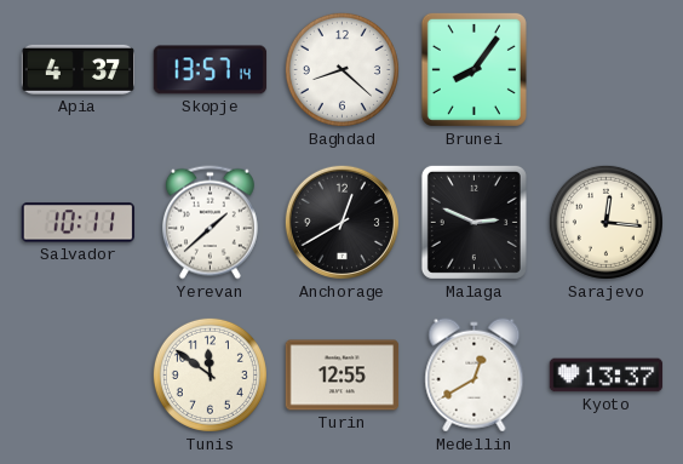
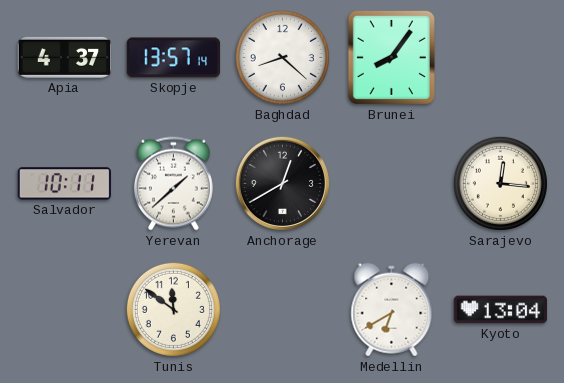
Malaga: 2:49 -> none
Turin: 12:55 -> none
Medellin: 12:40 -> 6:40
Kyoto: 13:37 -> 13:04
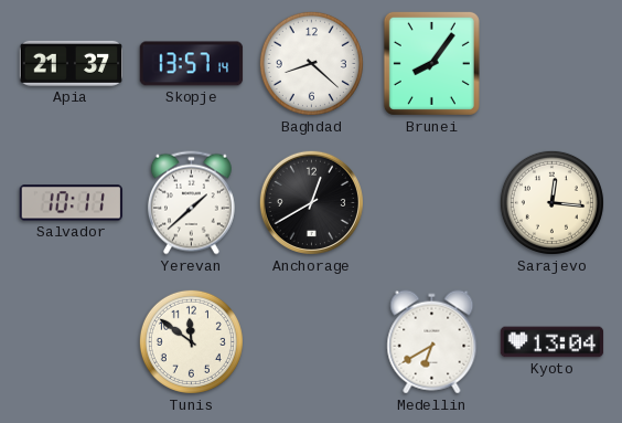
Apia: 4:37 -> 21:37
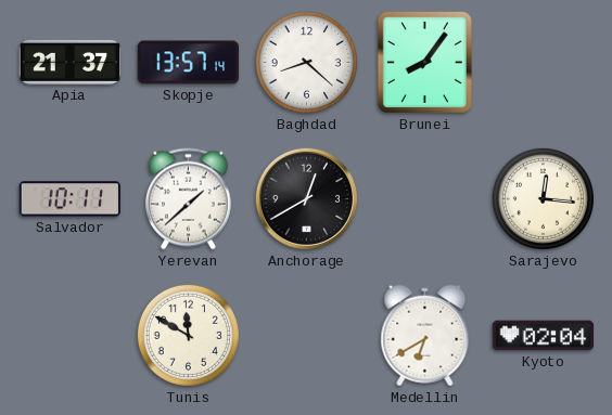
Tunis: 11:51 -> 11:50
Kyoto: 13:04 -> 02:04
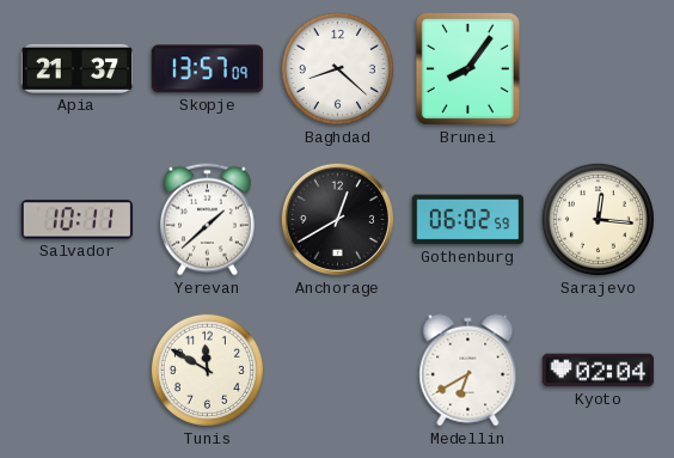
Skopje: 13:57:14 -> 13:57:09
Gothenburg: none -> 06:02
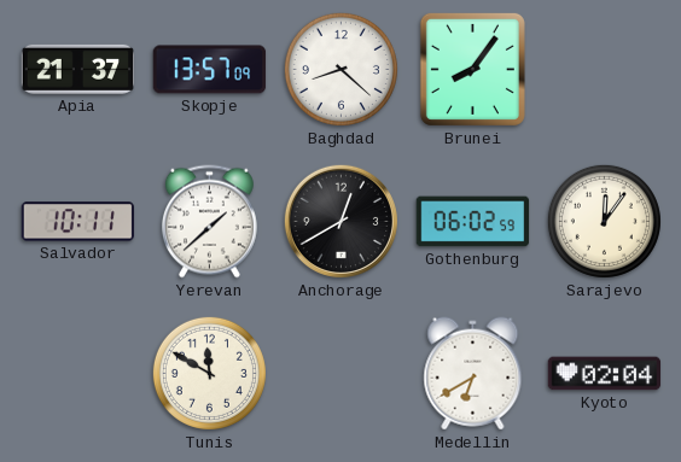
Sarajevo: 12:16 -> 12:06
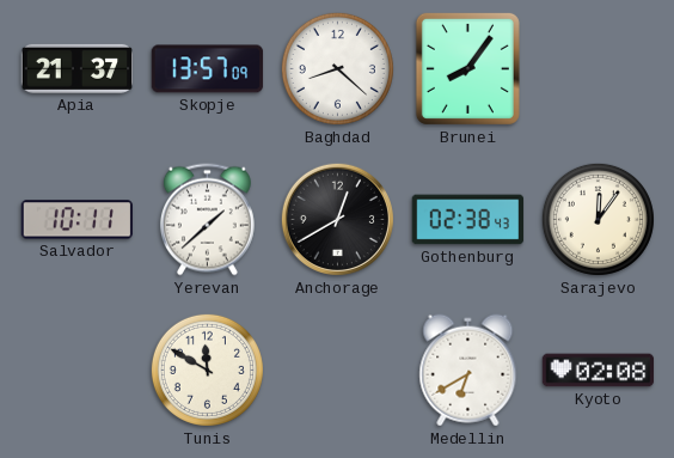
Gothenburg: 06:02 -> 02:38
Kyoto: 02:04 -> 02:08
